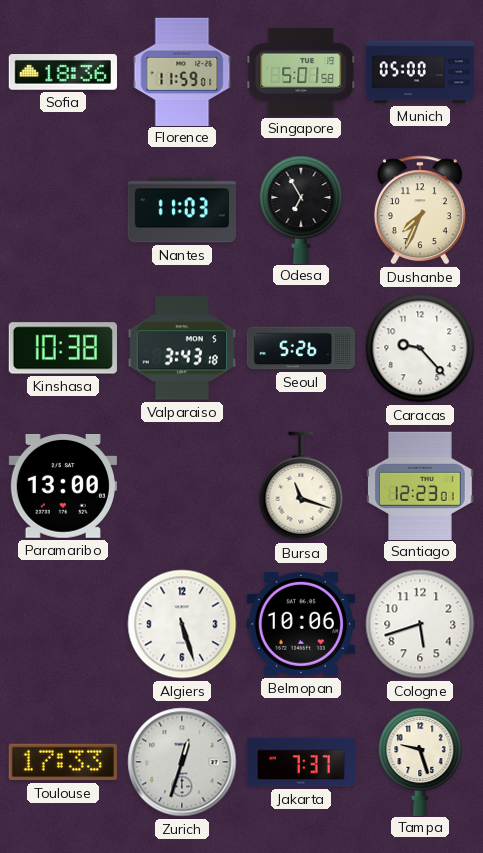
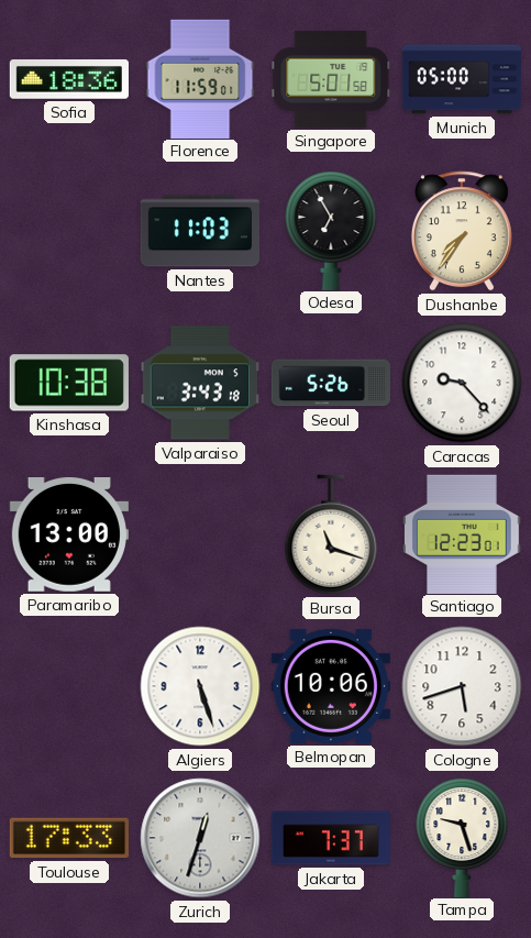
Dushanbe: 7:34 -> 7:36
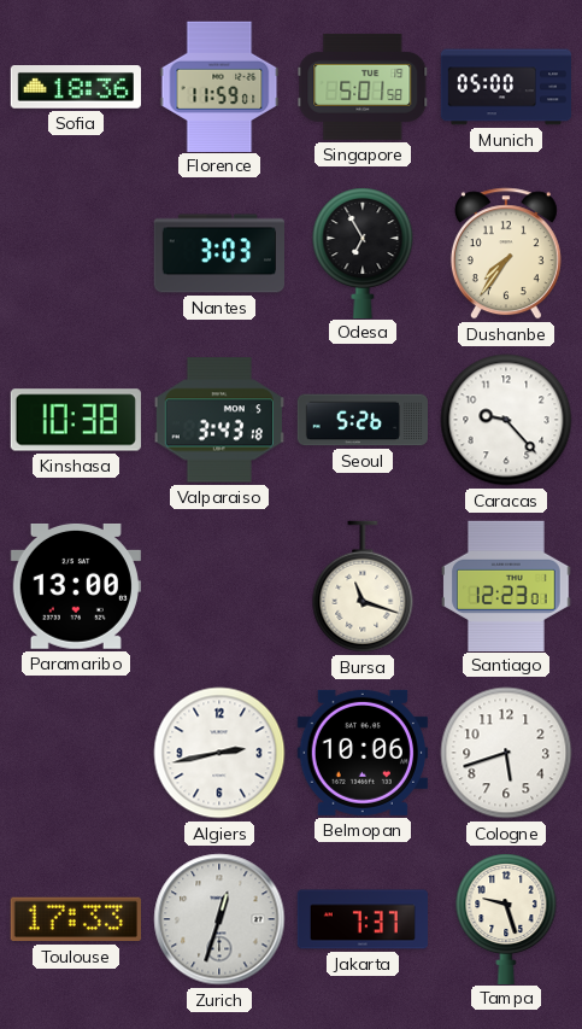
Nantes: 11:03 -> 3:03
Algiers: 5:27 -> 2:43
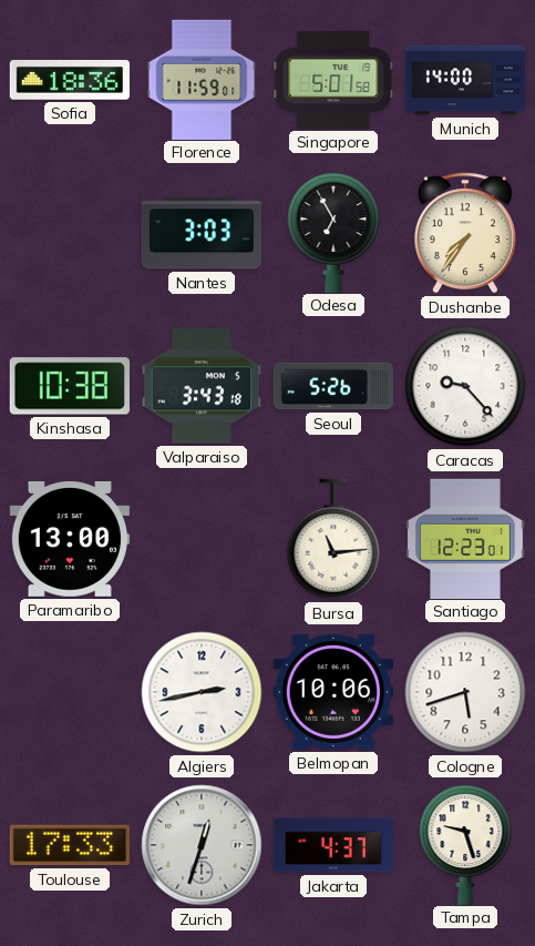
Munich: 05:00 -> 14:00
Bursa: 11:18 -> 11:14
Jakarta: 7:37 -> 4:37
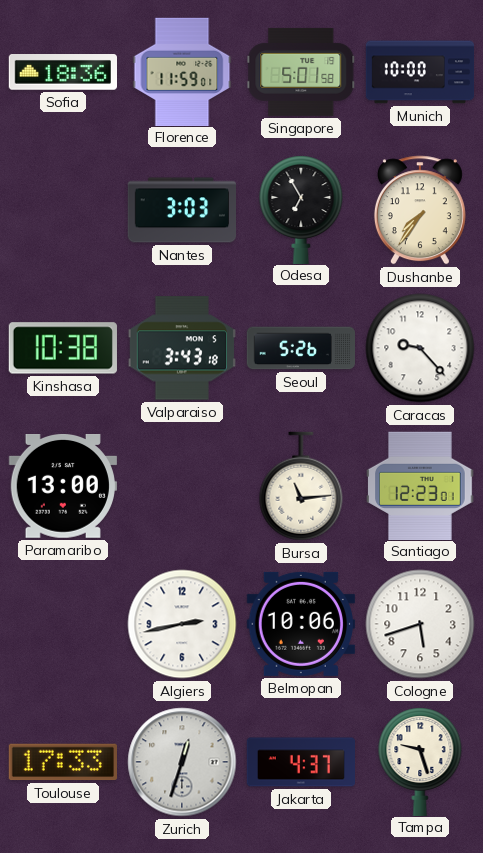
Munich: 14:00 -> 10:00
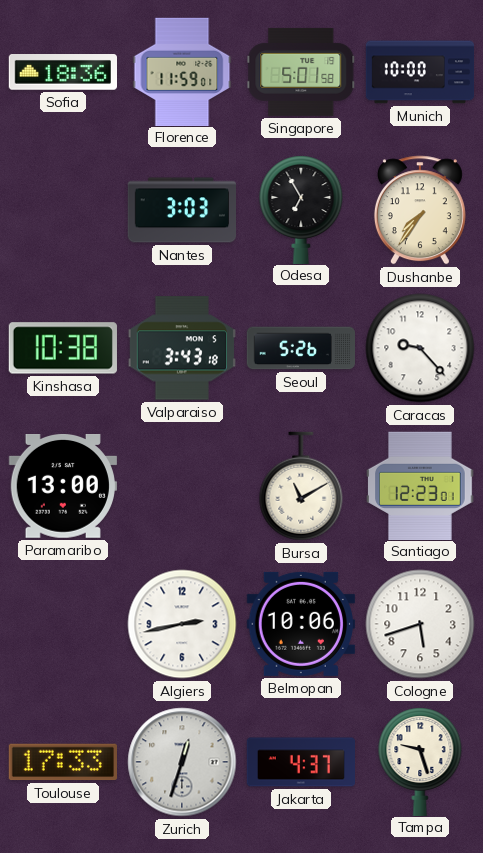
Bursa: 11:14 -> 11:10
